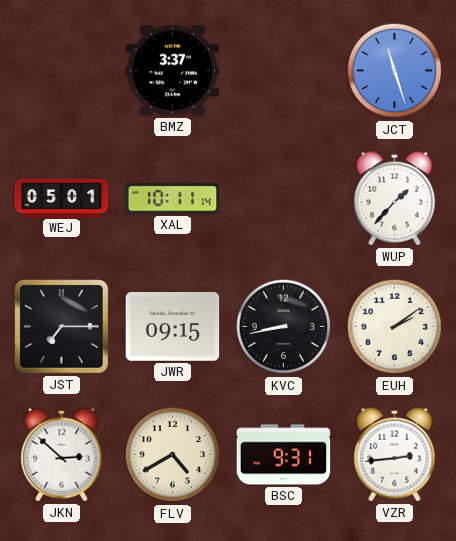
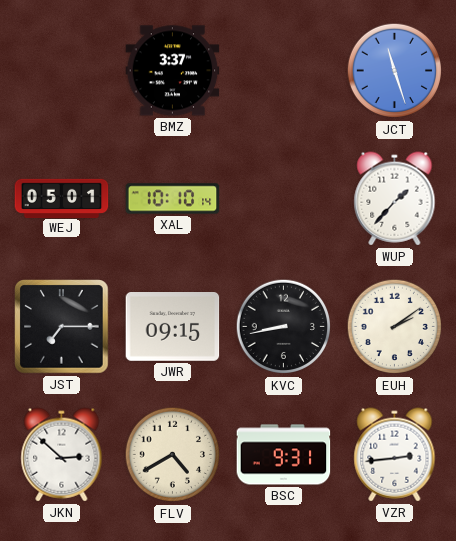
XAL: 10:11 -> 10:10
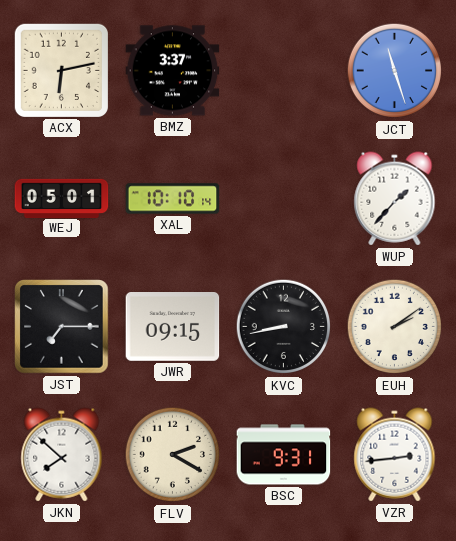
ACX: none -> 6:13
JKN: 2:52 -> 7:52
FLV: 4:40 -> 2:20
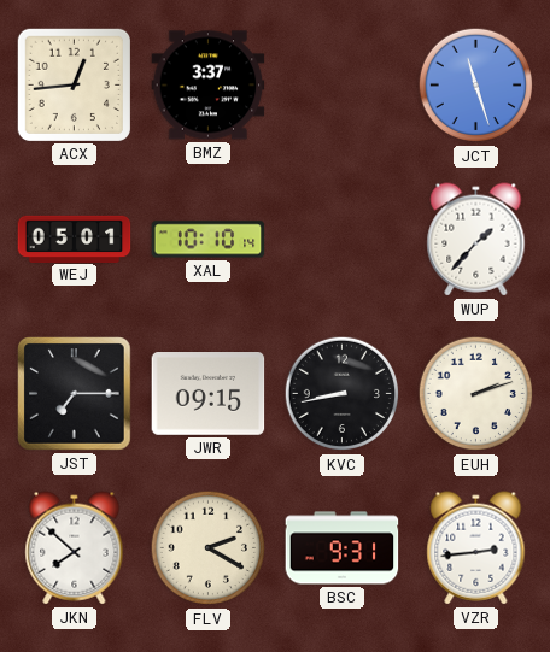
ACX: 6:13 -> 12:44
EUH: 2:09 -> 2:12
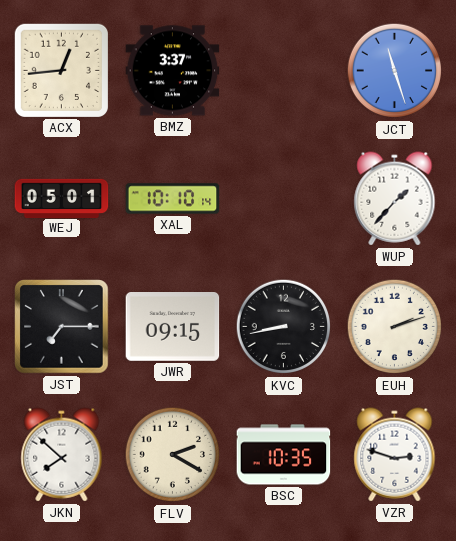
BSC: 9:31 -> 10:35
VZR: 2:44 -> 2:48
